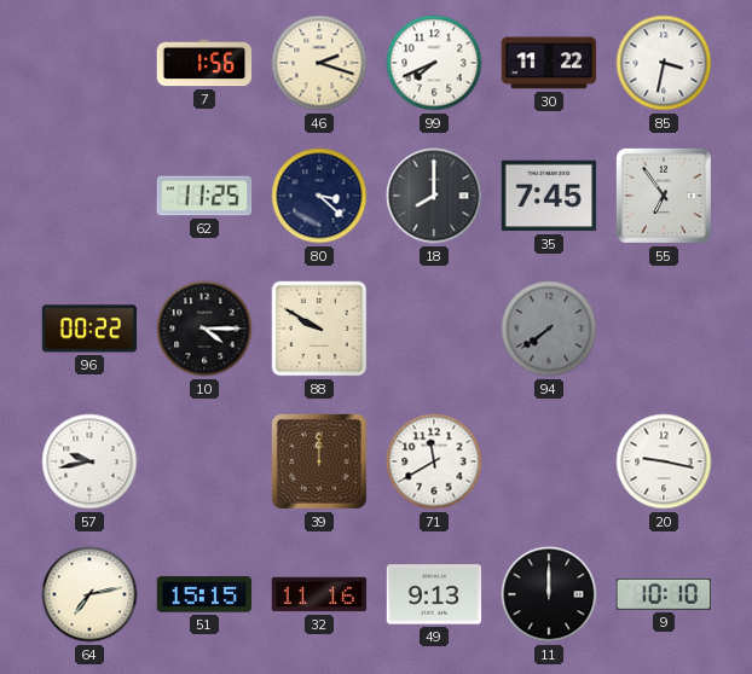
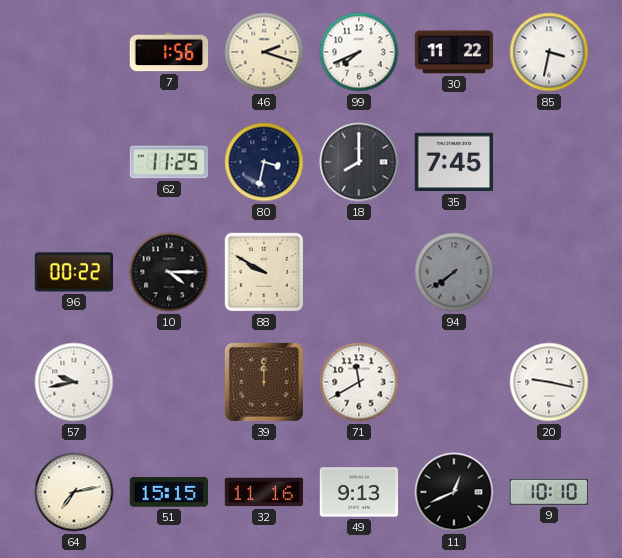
80: 3:22 -> 3:32
55: 6:54 -> none
11: 12:00 -> 12:41
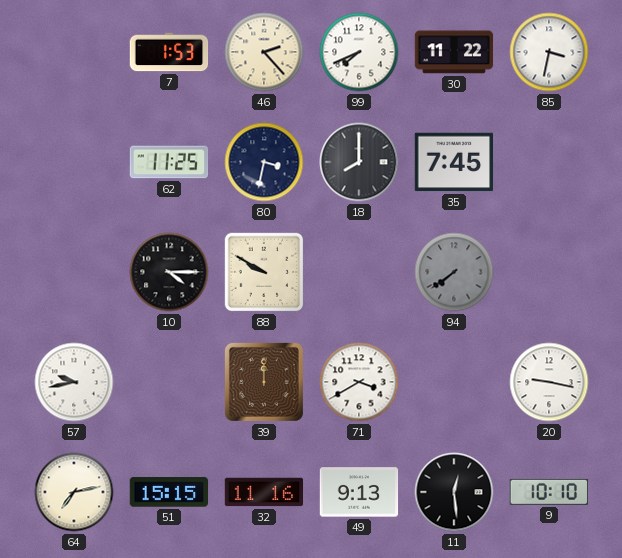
7: 1:56 -> 1:53
46: 2:18 -> 2:23
96: 00:22 -> none
71: 11:40 -> 3:40
11: 12:41 -> 12:29
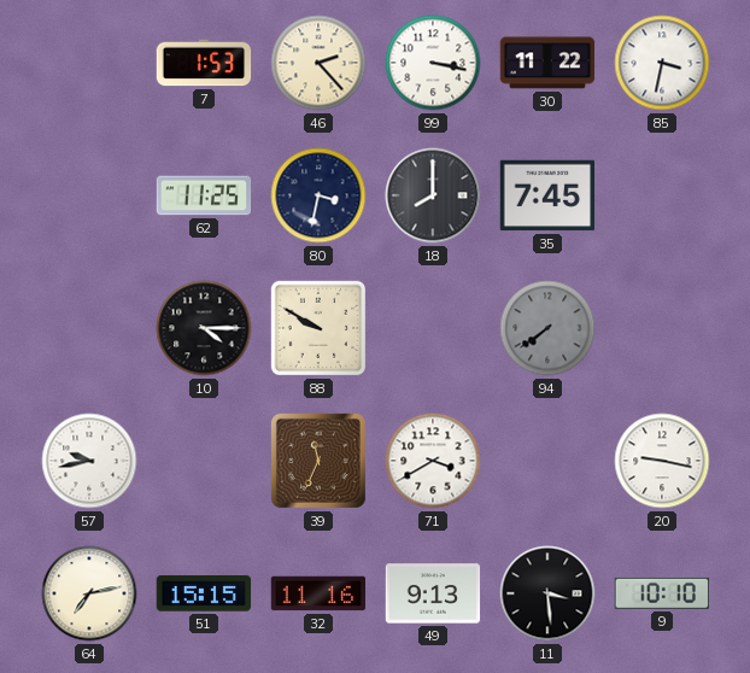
99: 7:41 -> 3:17
39: 12:00 -> 11:34
11: 12:29 -> 3:29
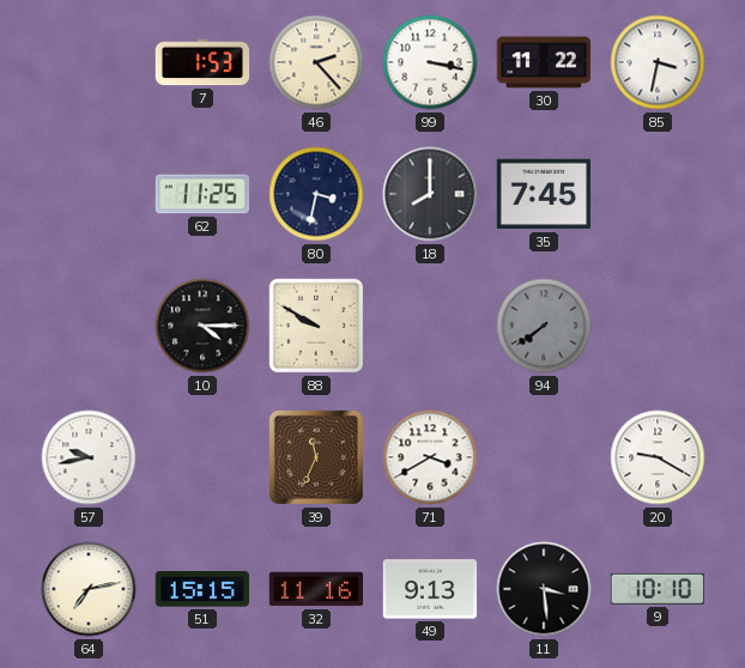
20: 9:17 -> 9:20
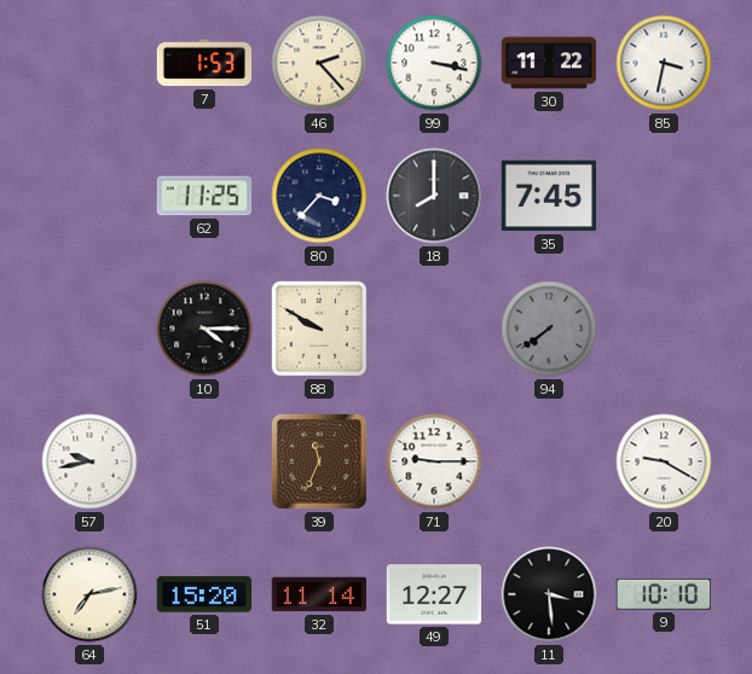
80: 3:32 -> 3:37
71: 3:40 -> 9:15
51: 15:15 -> 15:20
32: 11:16 -> 11:14
49: 9:13 -> 12:27
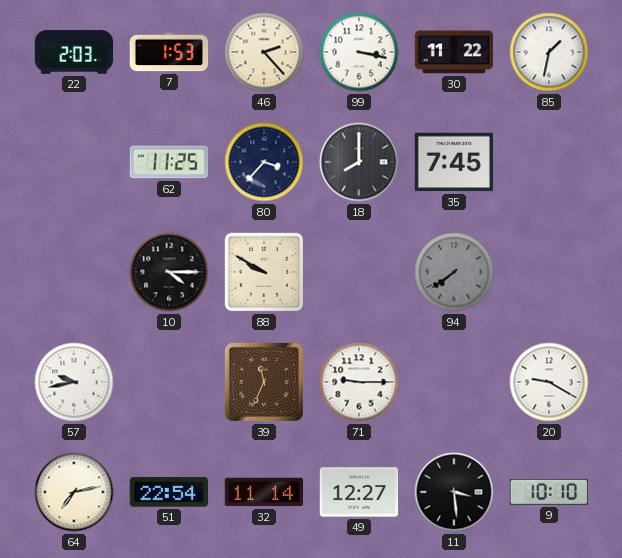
22: none -> 2:03
85: 3:32 -> 1:32
51: 15:20 -> 22:54
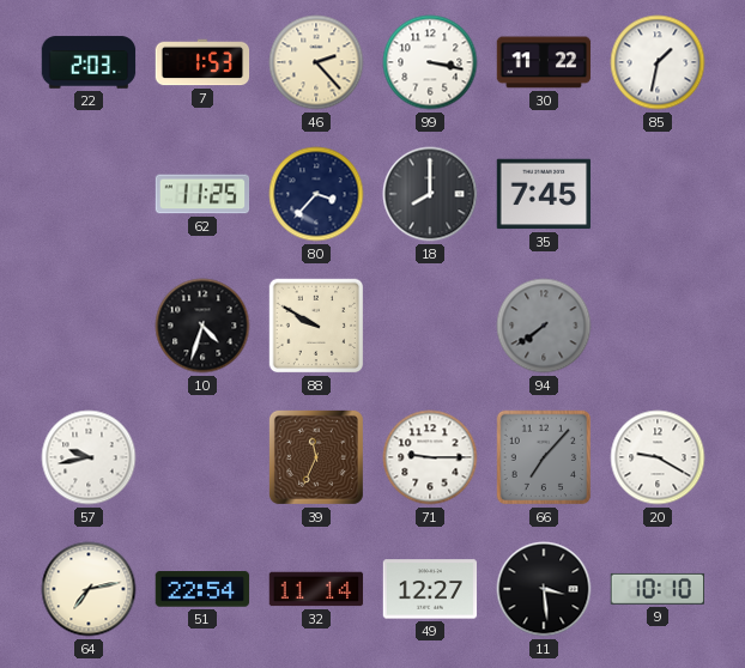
10: 4:15 -> 4:33
66: none -> 7:07
